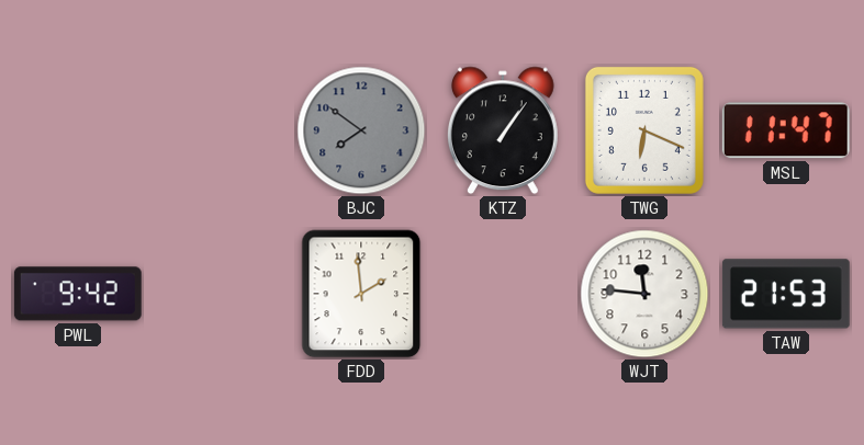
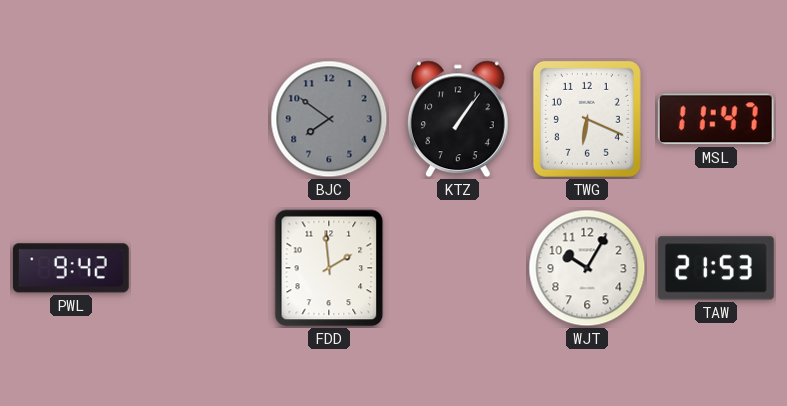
WJT: 11:46 -> 10:05
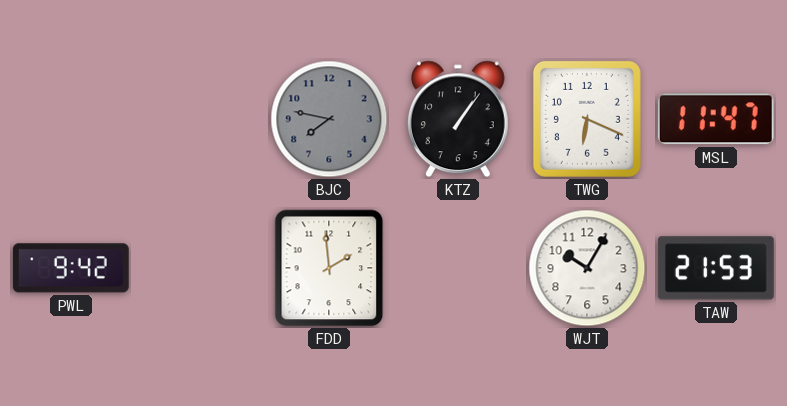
BJC: 7:51 -> 7:47
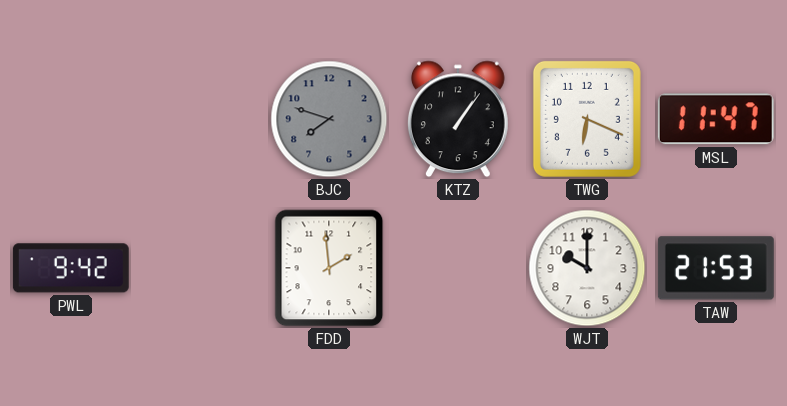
BJC: 7:47 -> 7:48
WJT: 10:05 -> 10:00
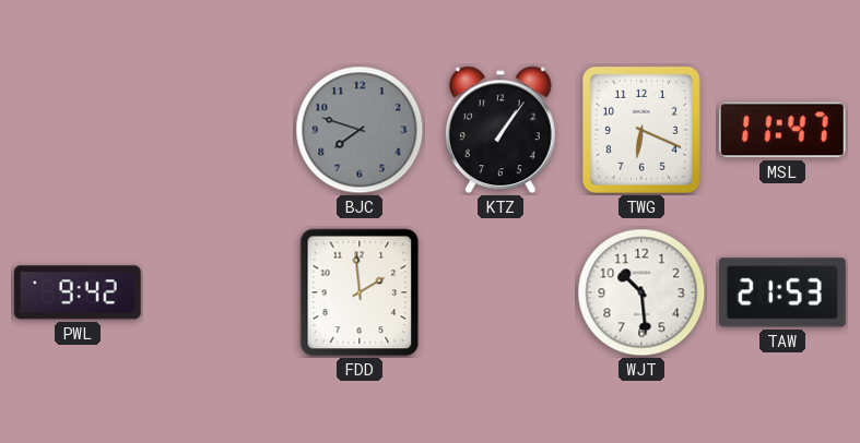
WJT: 10:00 -> 10:29
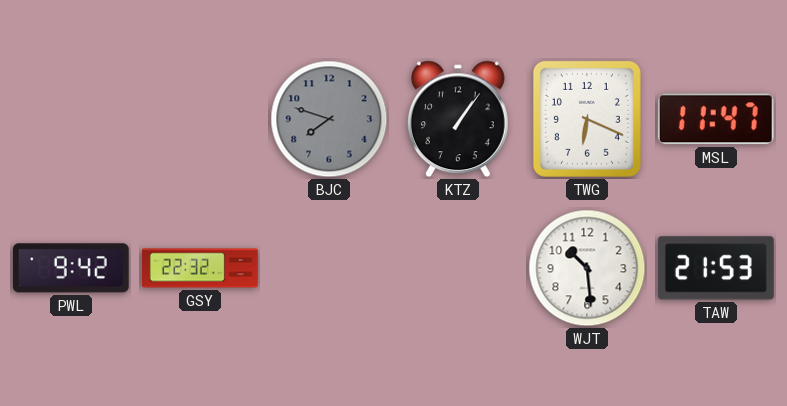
GSY: none -> 22:32
FDD: 1:59 -> none
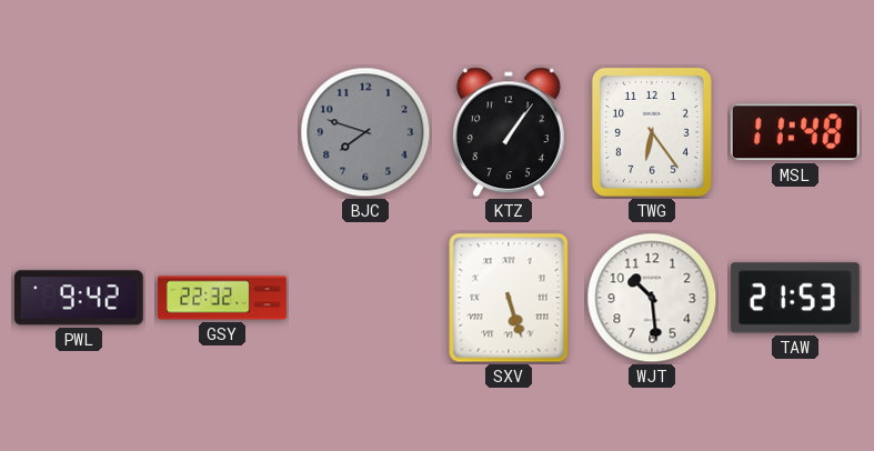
TWG: 6:19 -> 6:24
MSL: 11:47 -> 11:48
SXV: none -> 5:27
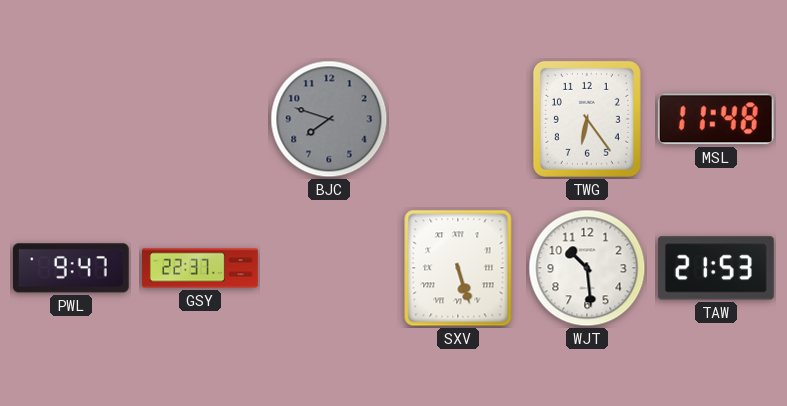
KTZ: 1:06 -> none
PWL: 9:42 -> 9:47
GSY: 22:32 -> 22:37
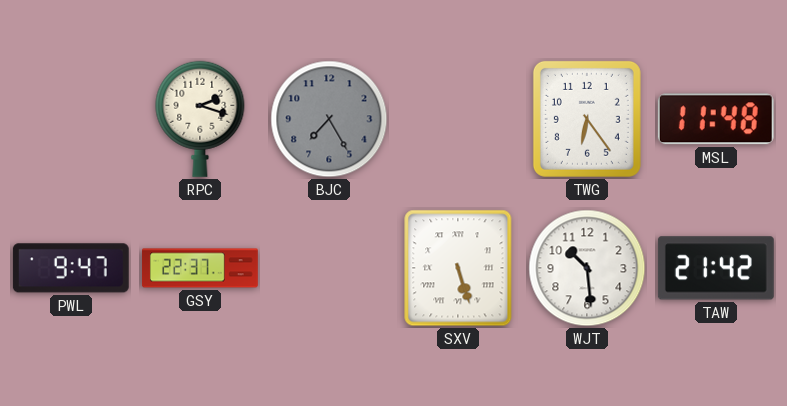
RPC: none -> 2:18
BJC: 7:48 -> 7:25
TAW: 21:53 -> 21:42
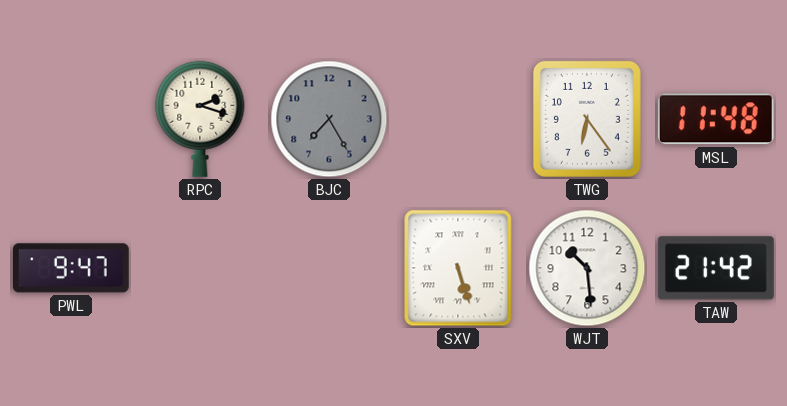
GSY: 22:37 -> none
